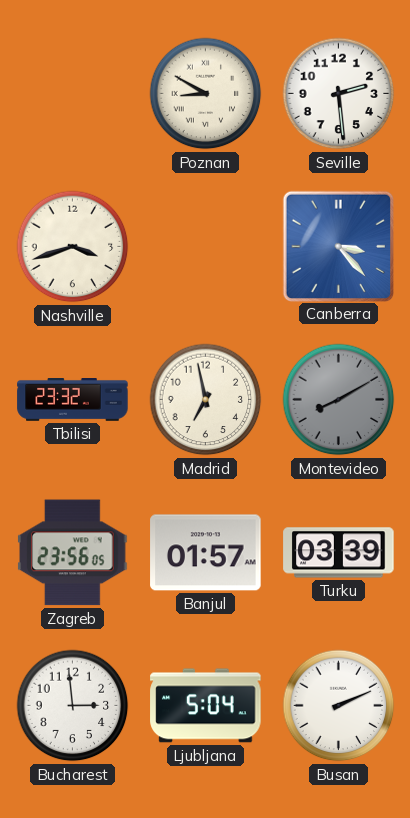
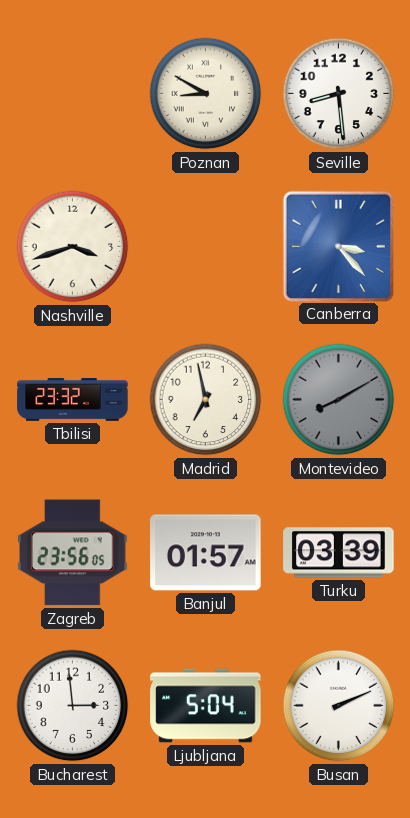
Seville: 2:29 -> 8:29
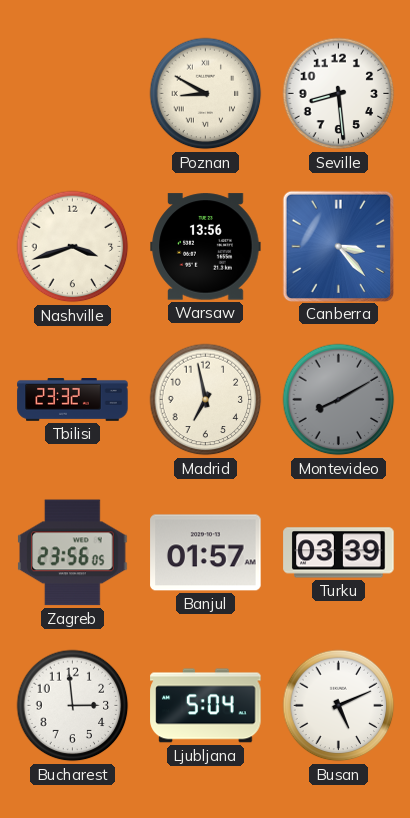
Warsaw: none -> 13:56
Busan: 2:11 -> 5:11
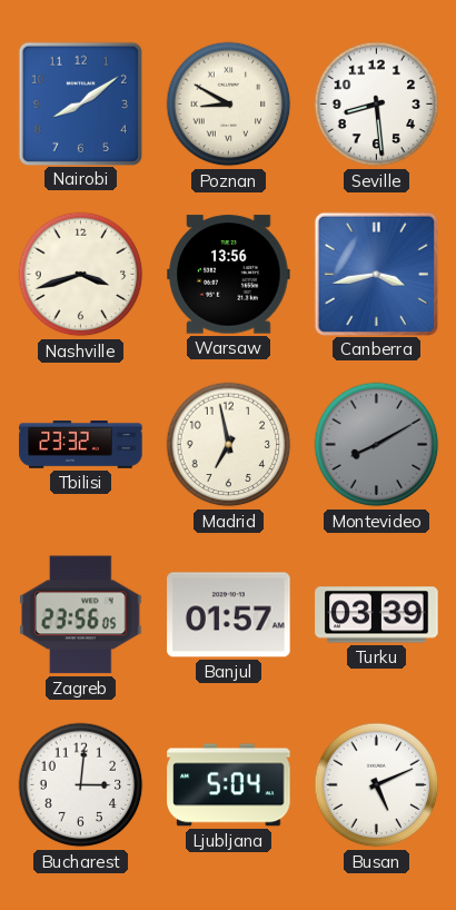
Nairobi: none -> 8:09
Canberra: 3:23 -> 3:43
Bucharest: 2:59 -> 3:01
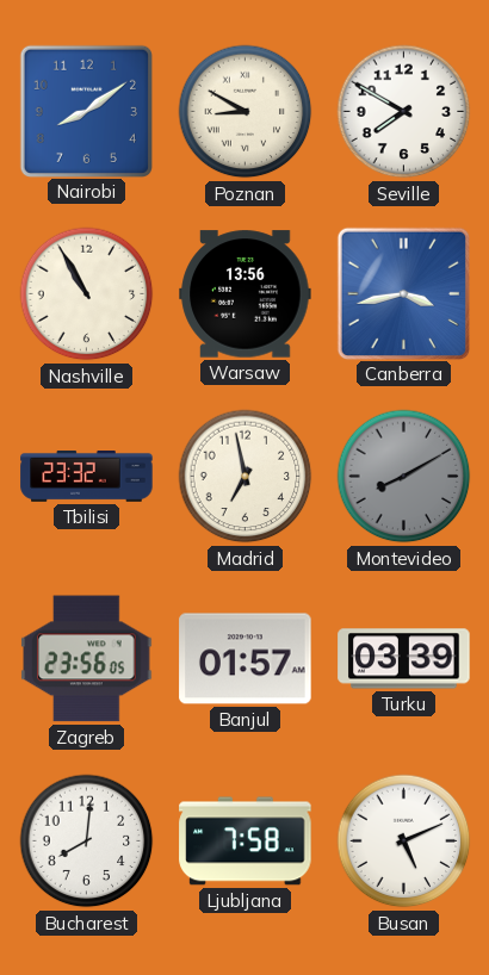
Seville: 8:29 -> 7:50
Nashville: 3:42 -> 10:55
Bucharest: 3:01 -> 8:01
Ljubljana: 5:04 -> 7:58
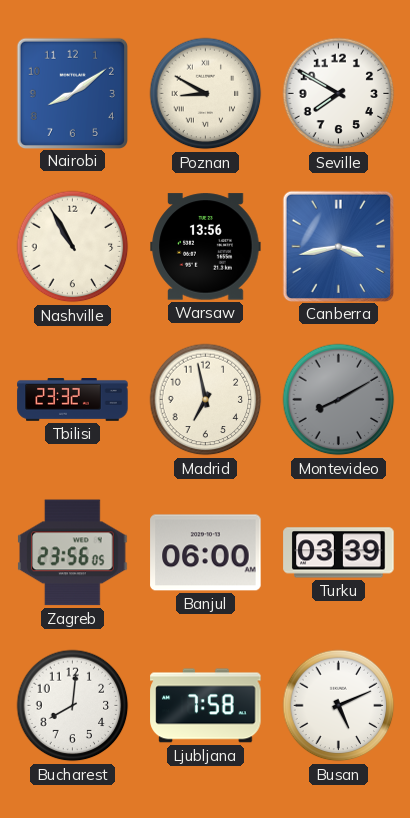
Banjul: 01:57 -> 06:00
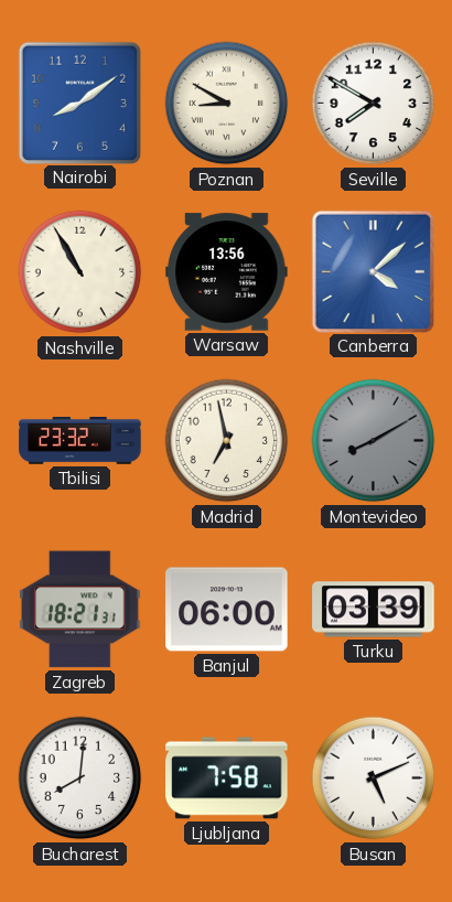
Canberra: 3:43 -> 4:08
Zagreb: 23:56 -> 18:21
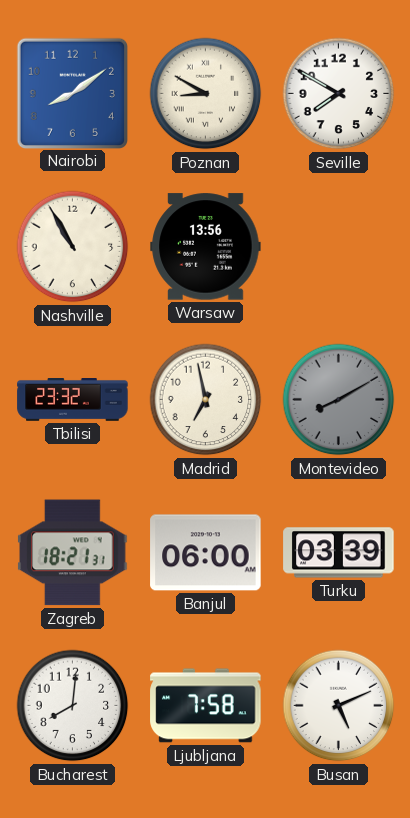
Canberra: 4:08 -> none
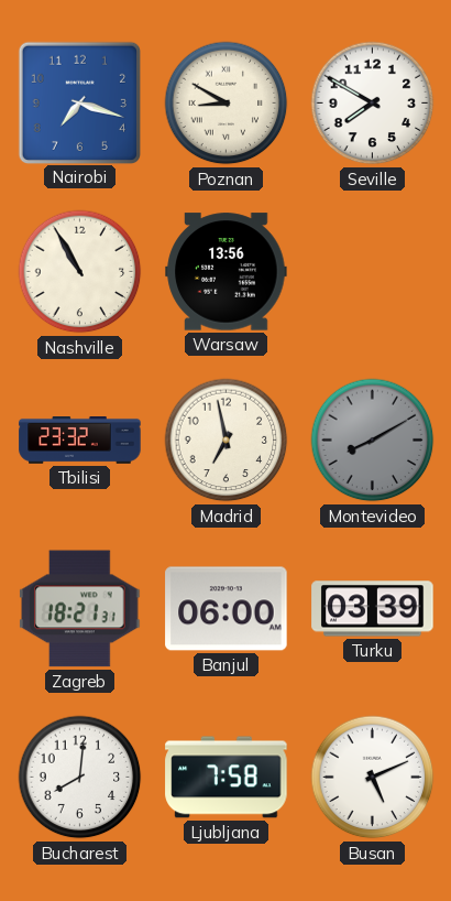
Nairobi: 8:09 -> 7:18
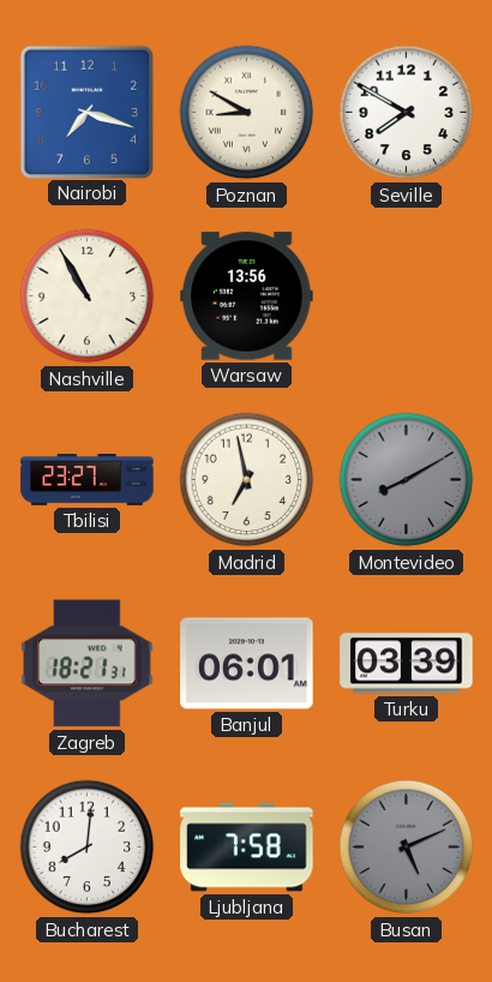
Tbilisi: 23:32 -> 23:27
Banjul: 06:00 -> 06:01
Busan dial: white -> grey
